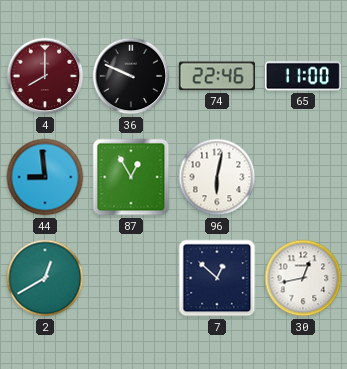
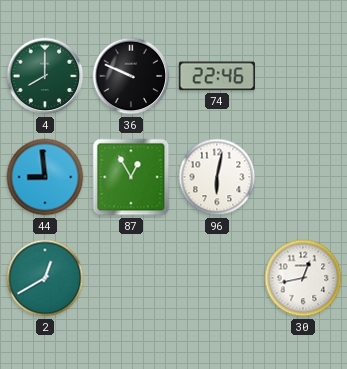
4 dial: burgundy -> green
65: 11:00 -> none
7: 12:52 -> none
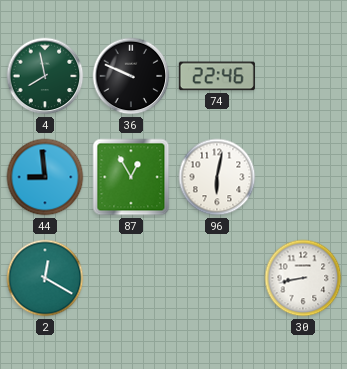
4: 8:00 -> 7:58
2: 12:40 -> 12:20
30: 12:43 -> 8:43
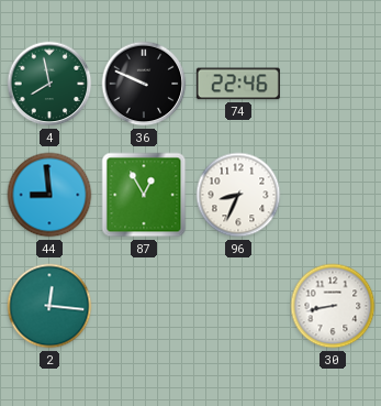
96: 6:02 -> 8:34
2: 12:20 -> 12:16
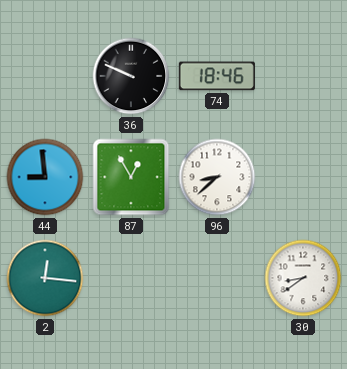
4: 7:58 -> none
74: 22:46 -> 18:46
96: 8:34 -> 8:38
30: 8:43 -> 8:39
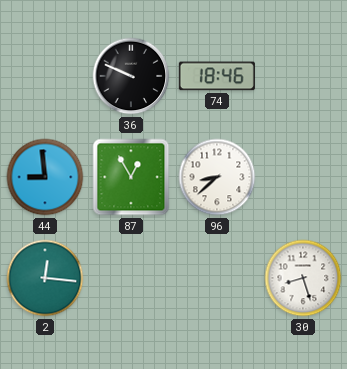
30: 8:39 -> 8:27
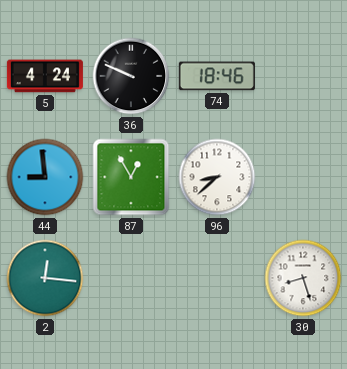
5: none -> 4:24
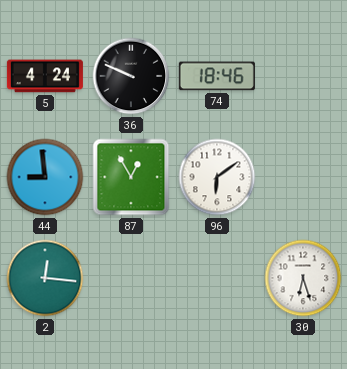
96: 8:38 -> 6:09
30: 8:27 -> 6:27
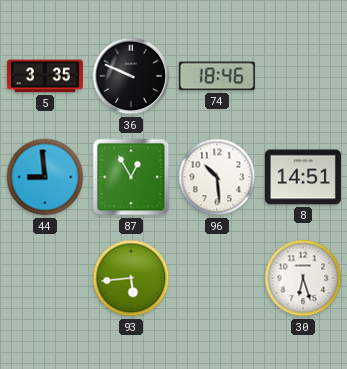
5: 4:24 -> 3:35
96: 6:09 -> 10:29
8: none -> 14:51
2: 12:16 -> none
93: none -> 5:44
